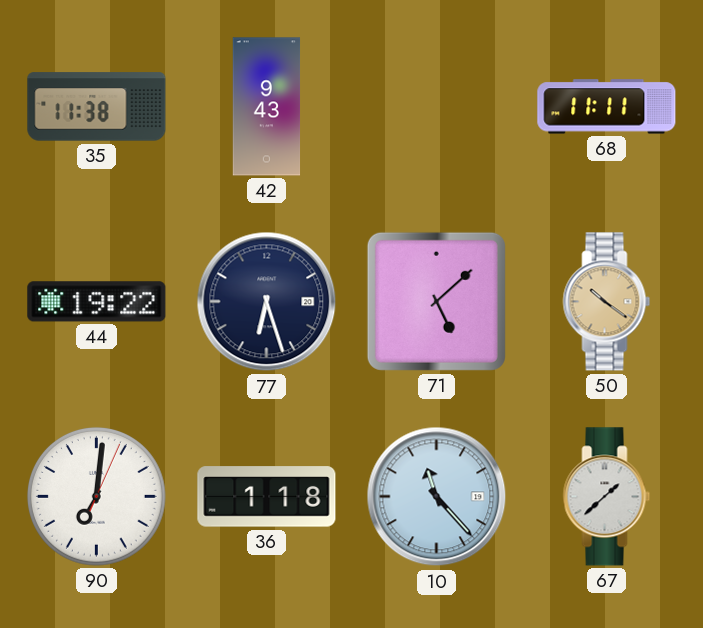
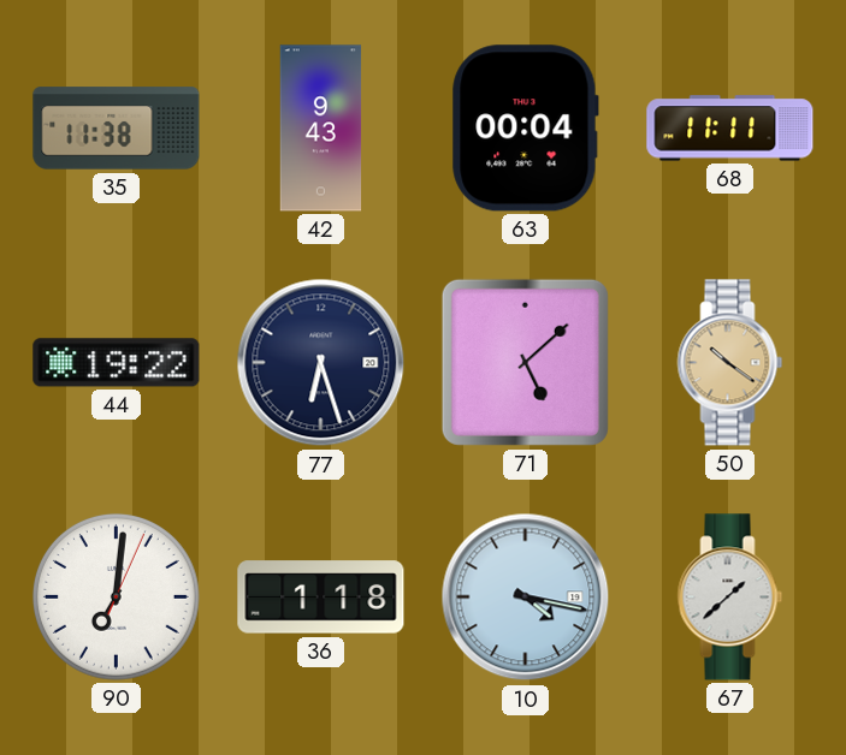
63: none -> 00:04
10: 11:23 -> 4:17
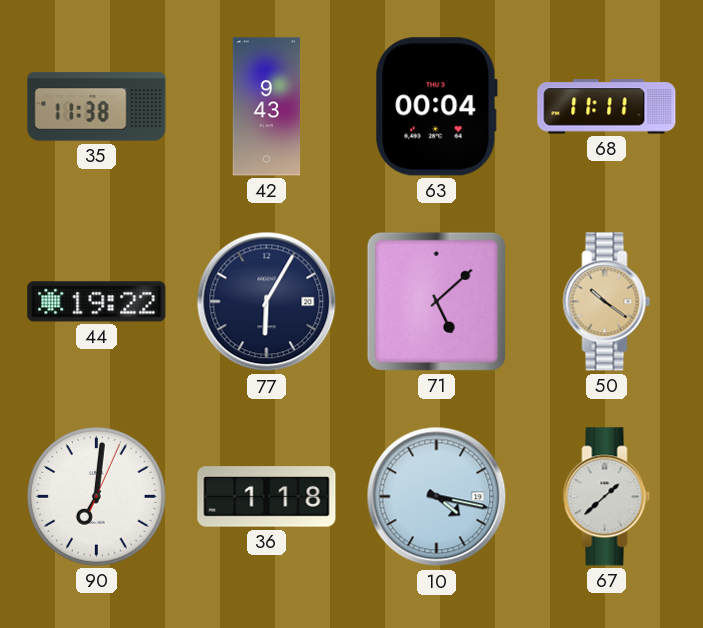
77: 6:27 -> 6:05
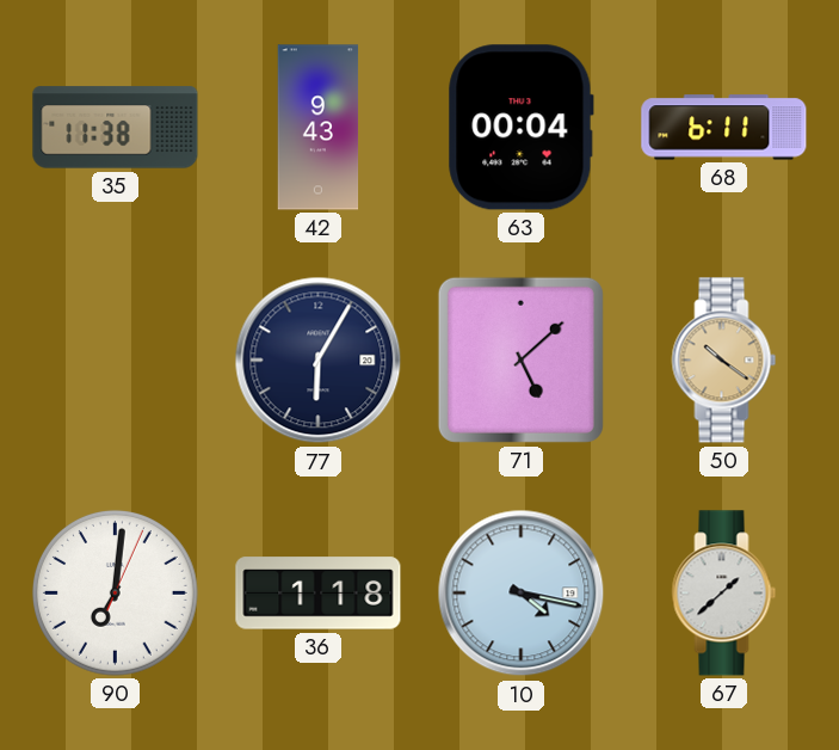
68: 11:11 -> 6:11
44: 19:22 -> none
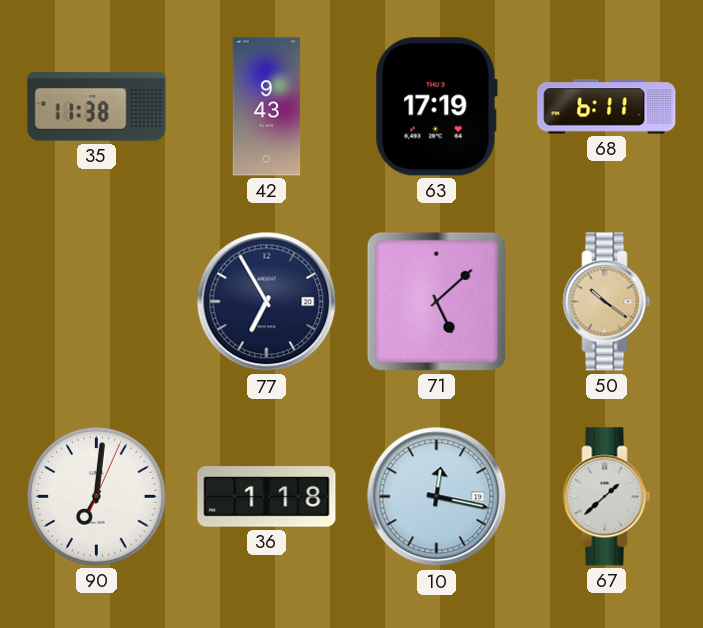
63: 00:04 -> 17:19
77: 6:05 -> 6:55
10: 4:17 -> 12:17
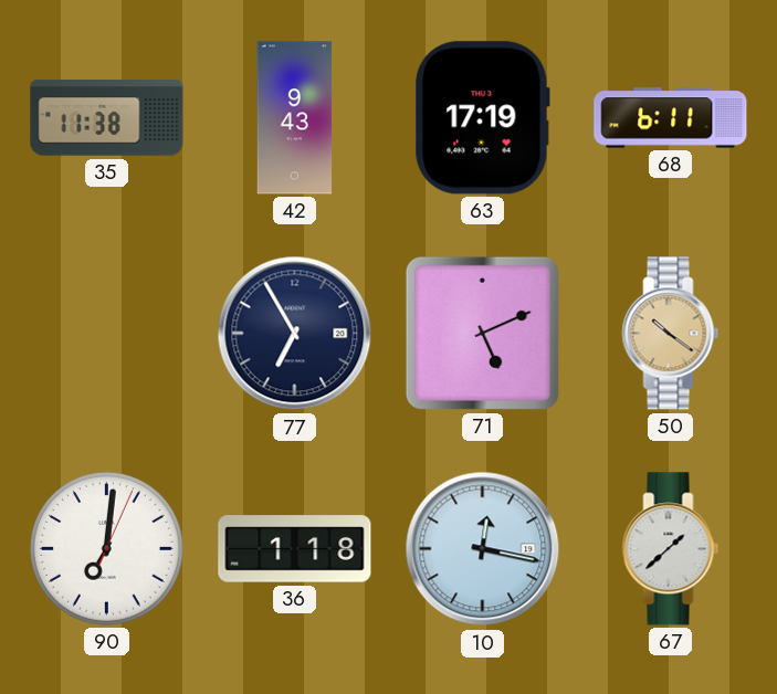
71: 5:08 -> 5:11
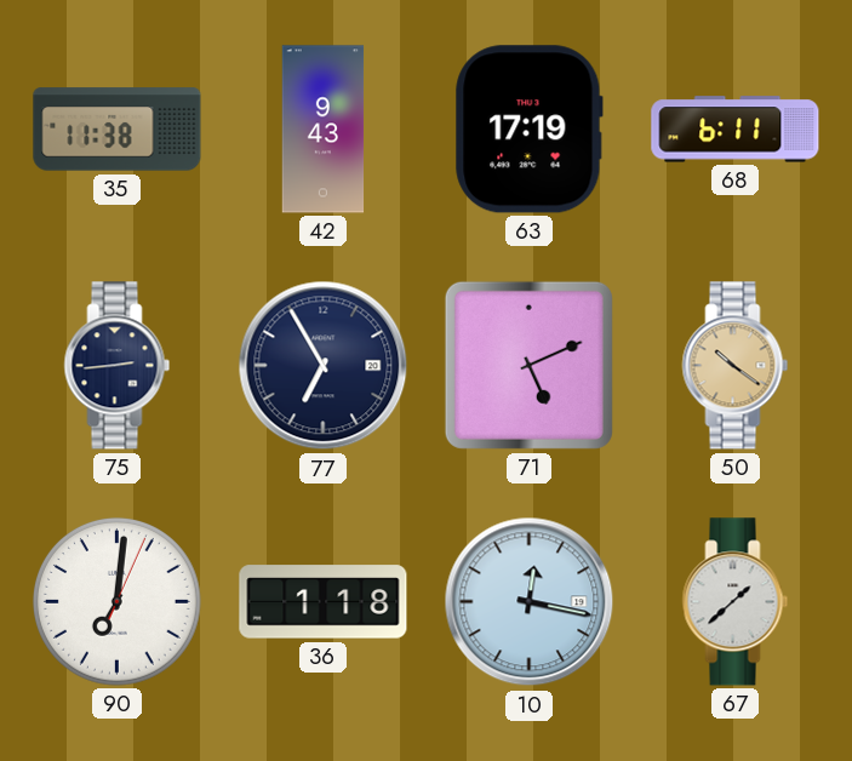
75: none -> 2:44
